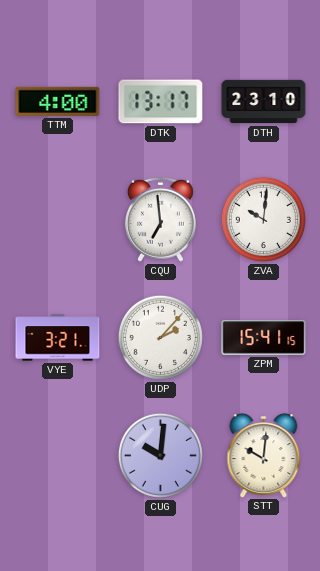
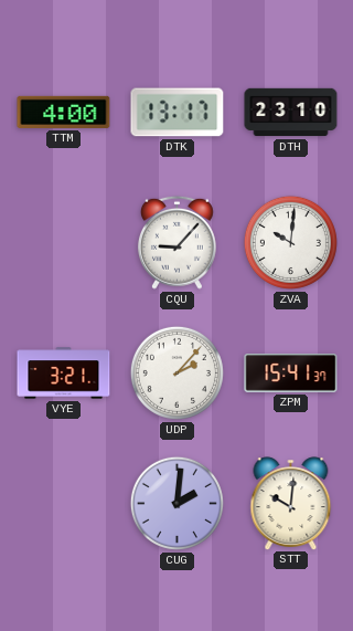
CQU: 6:59 -> 9:07
ZPM: 15:41:15 -> 15:41:37
CUG: 10:01 -> 2:01
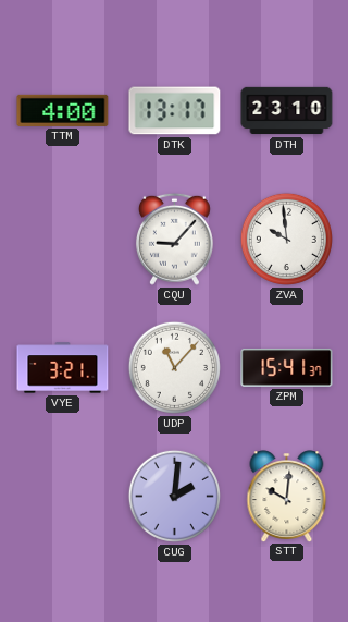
ZVA: 10:01 -> 9:59
UDP: 2:07 -> 11:07
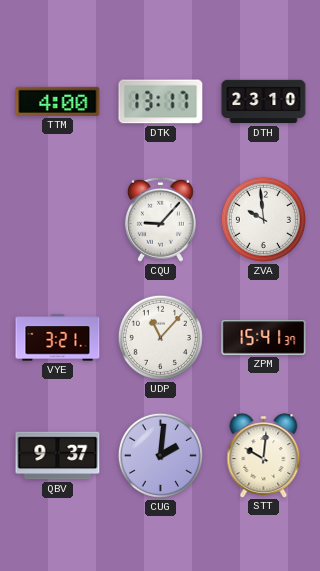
QBV: none -> 9:37
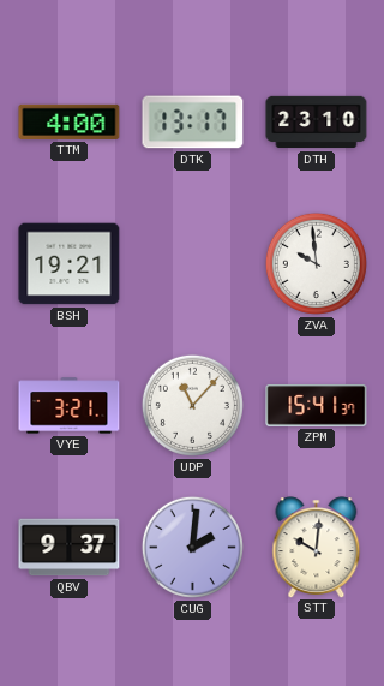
BSH: none -> 19:21
CQU: 9:07 -> none
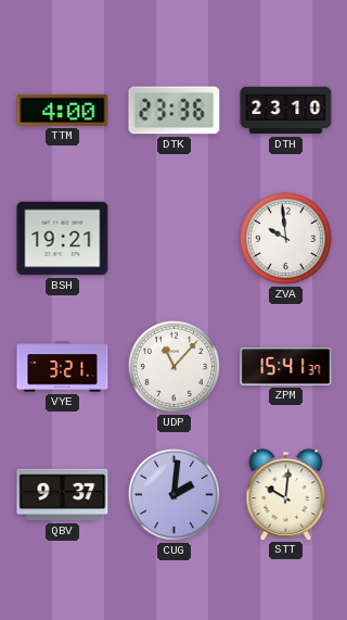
DTK: 13:17 -> 23:36
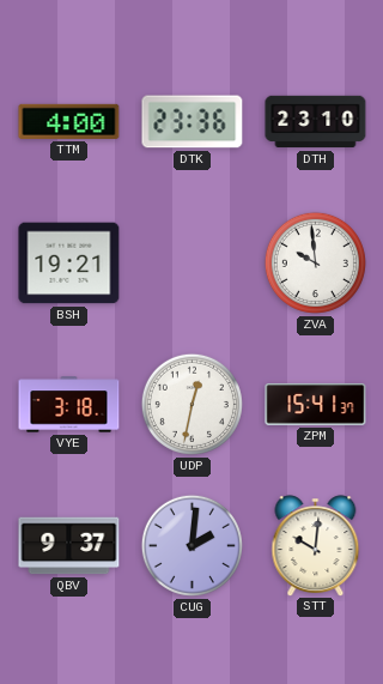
VYE: 3:21 -> 3:18
UDP: 11:07 -> 12:32
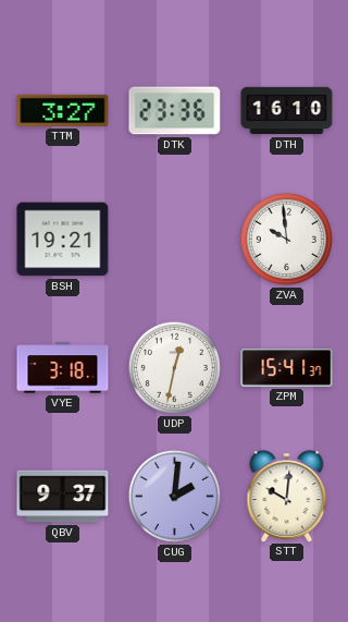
TTM: 4:00 -> 3:27
DTH: 23:10 -> 16:10
